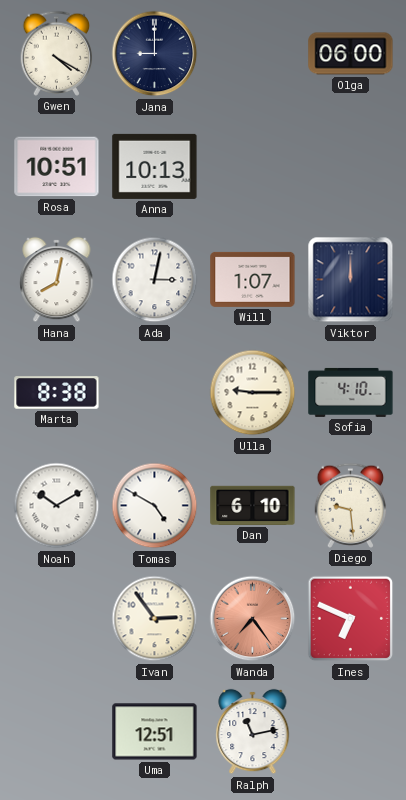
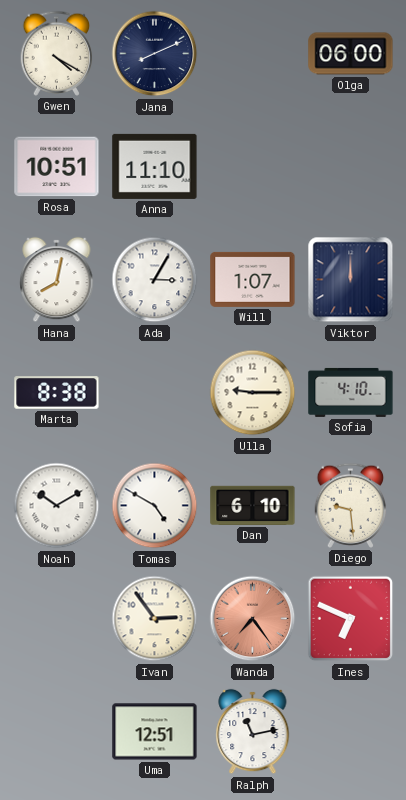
Jana: 9:00 -> 8:11
Anna: 10:13 -> 11:10
Ada: 3:02 -> 3:05
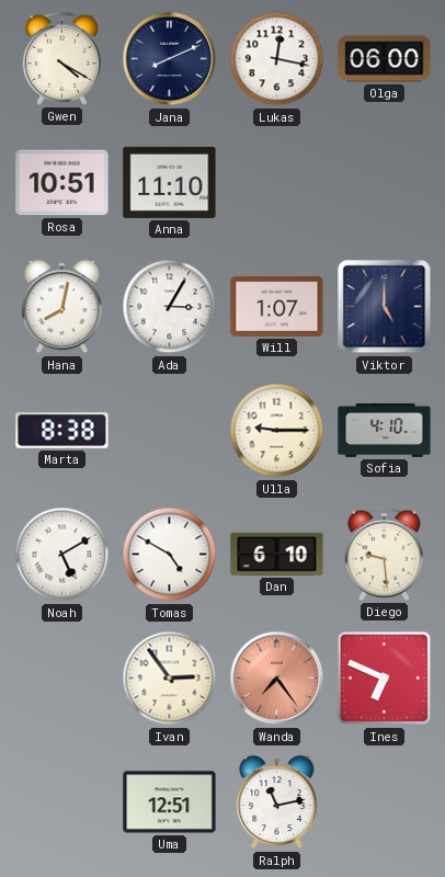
Lukas: none -> 12:17
Viktor: 12:00 -> 5:00
Noah: 10:10 -> 5:10
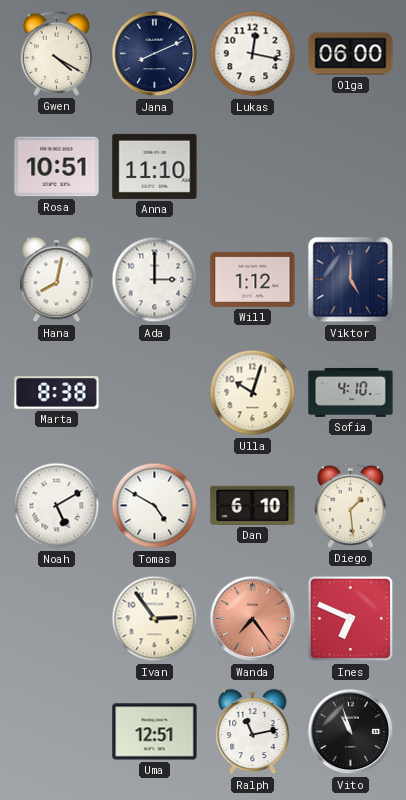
Ada: 3:05 -> 3:00
Will: 1:07 -> 1:12
Ulla: 9:15 -> 10:03
Diego: 9:29 -> 1:29
Vito: none -> 10:57
